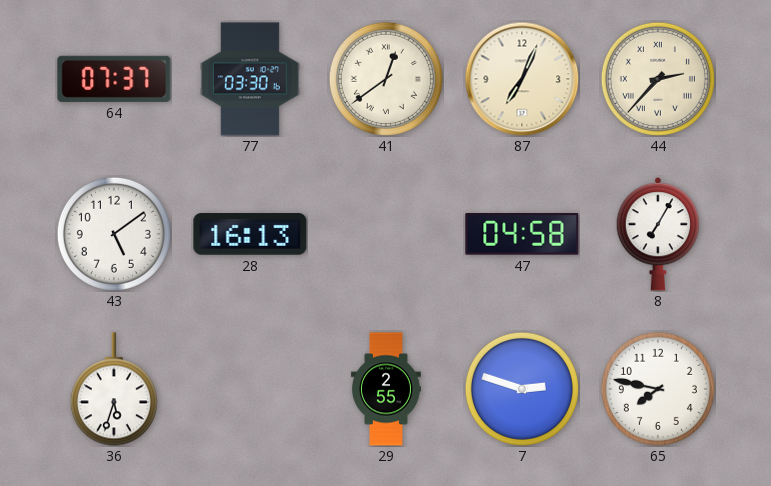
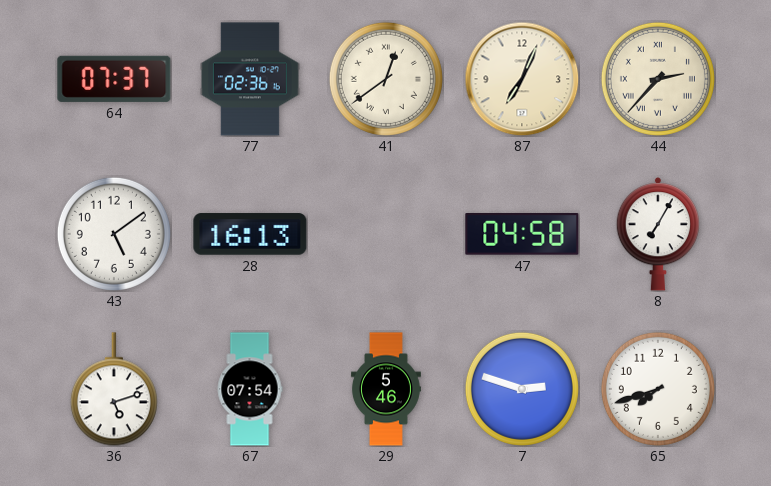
77: 03:30 -> 02:36
36: 5:33 -> 5:12
67: none -> 07:54
29: 2:55 -> 5:46
65: 7:47 -> 7:42
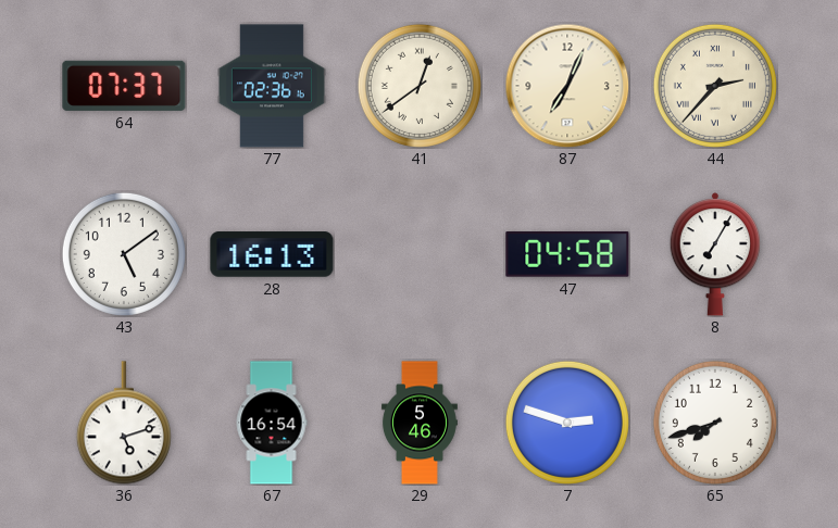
67: 07:54 -> 16:54
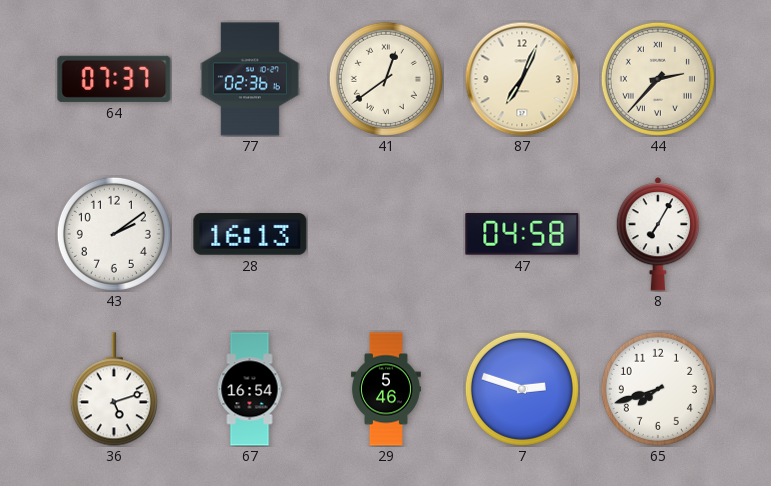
43: 5:09 -> 2:09
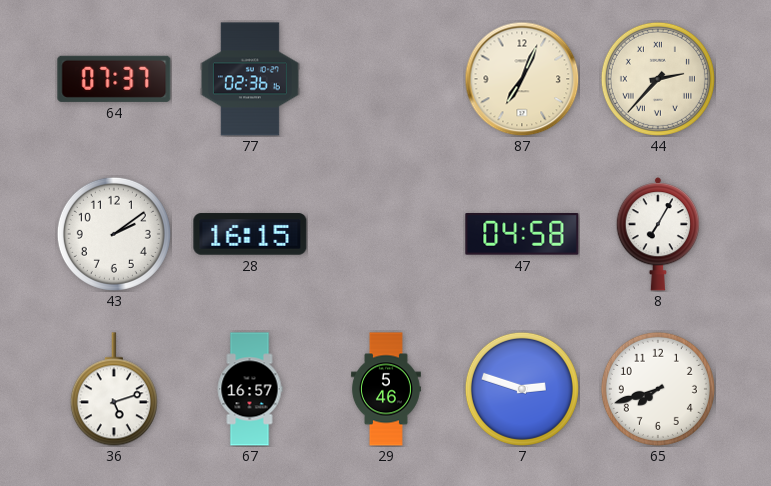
41: 12:39 -> none
28: 16:13 -> 16:15
67: 16:54 -> 16:57
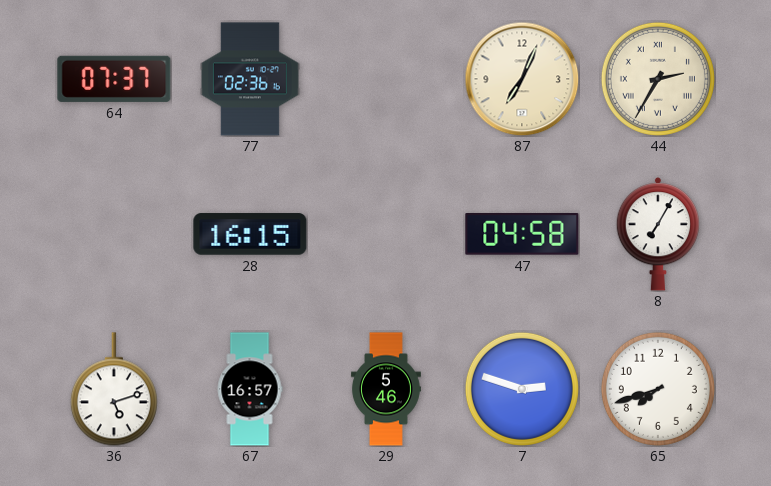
44: 2:37 -> 2:35
43: 2:09 -> none
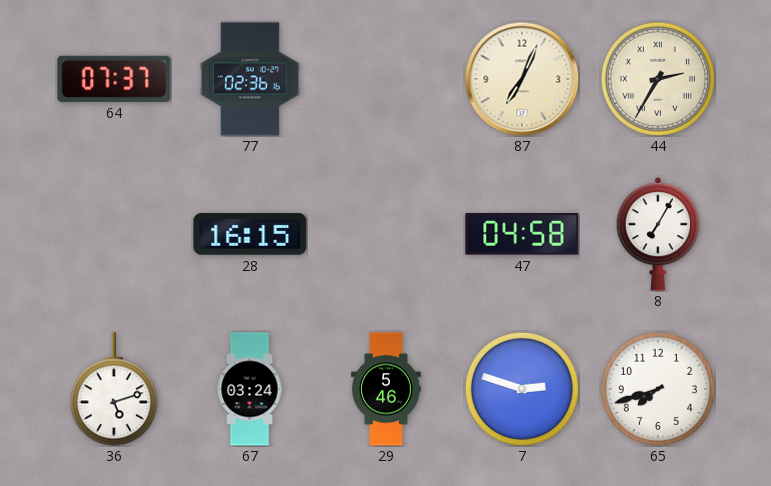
67: 16:57 -> 03:24
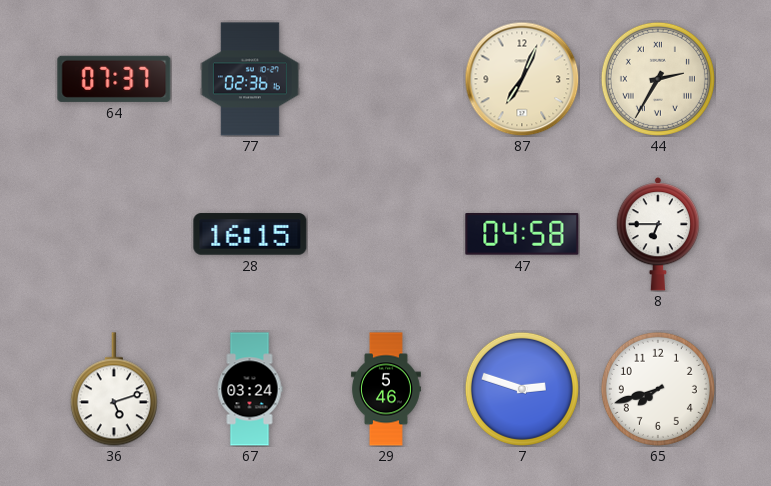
8: 7:05 -> 6:45
